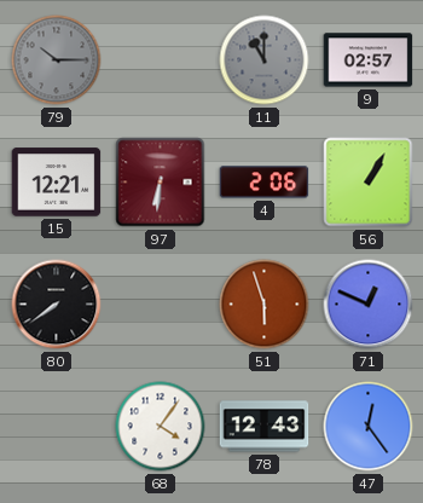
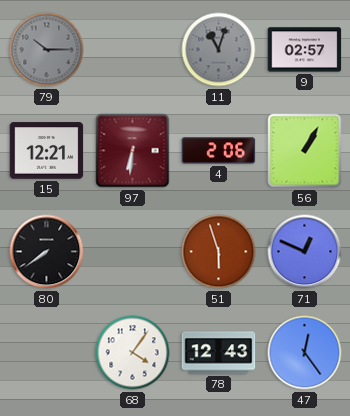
11: 11:00 -> 11:03
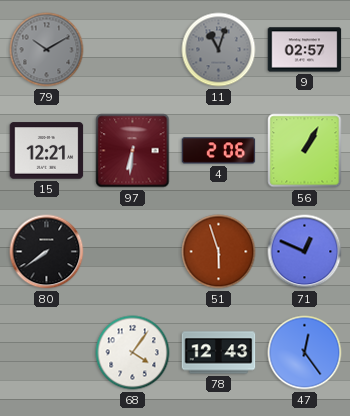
79: 10:15 -> 10:10
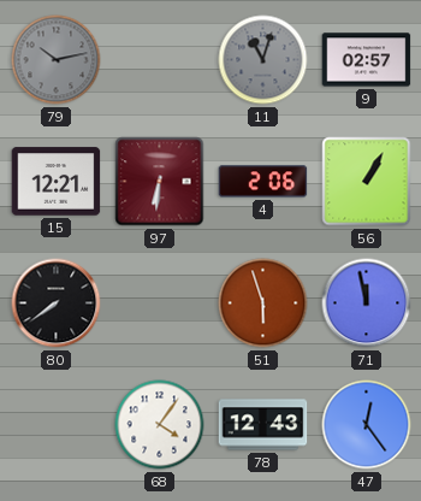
79: 10:10 -> 10:13
71: 12:49 -> 11:58
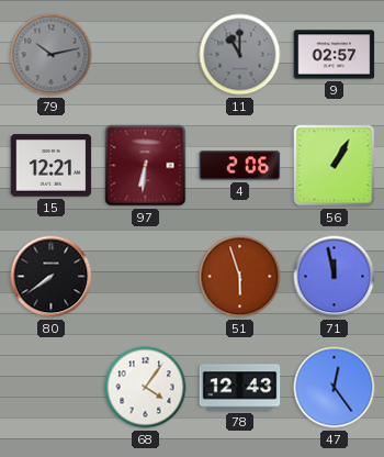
11: 11:03 -> 11:00
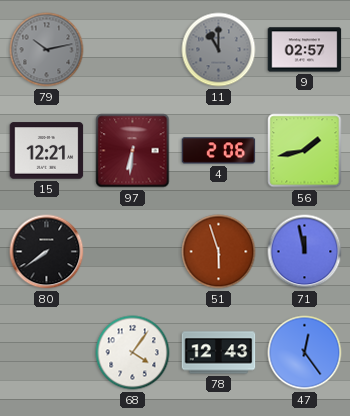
56: 1:05 -> 1:43
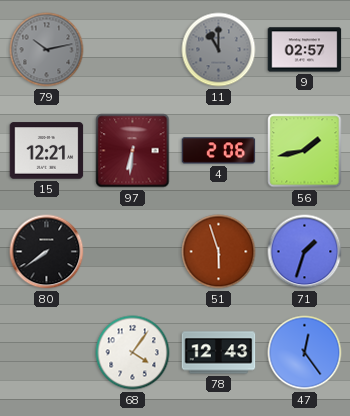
71: 11:58 -> 1:33
